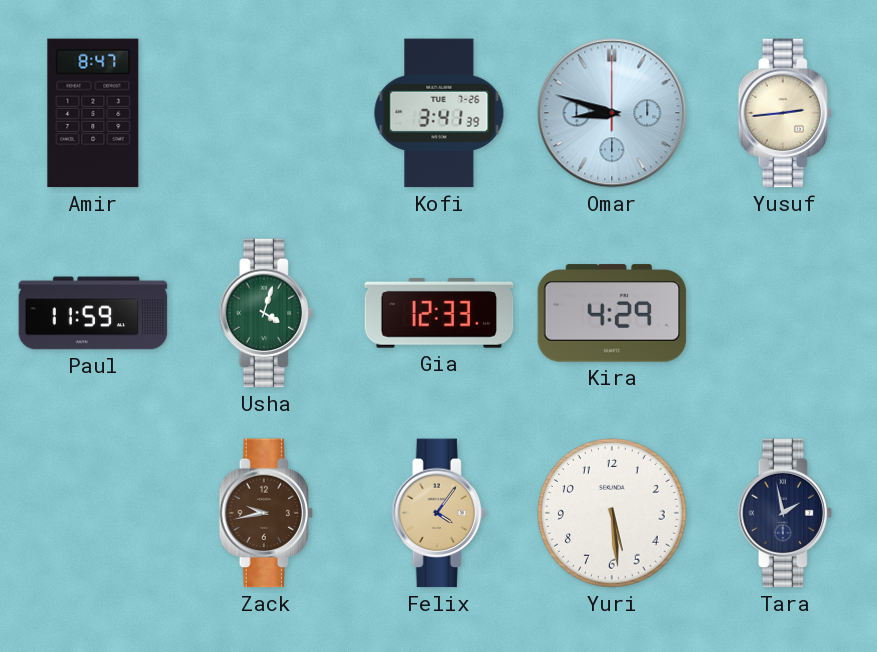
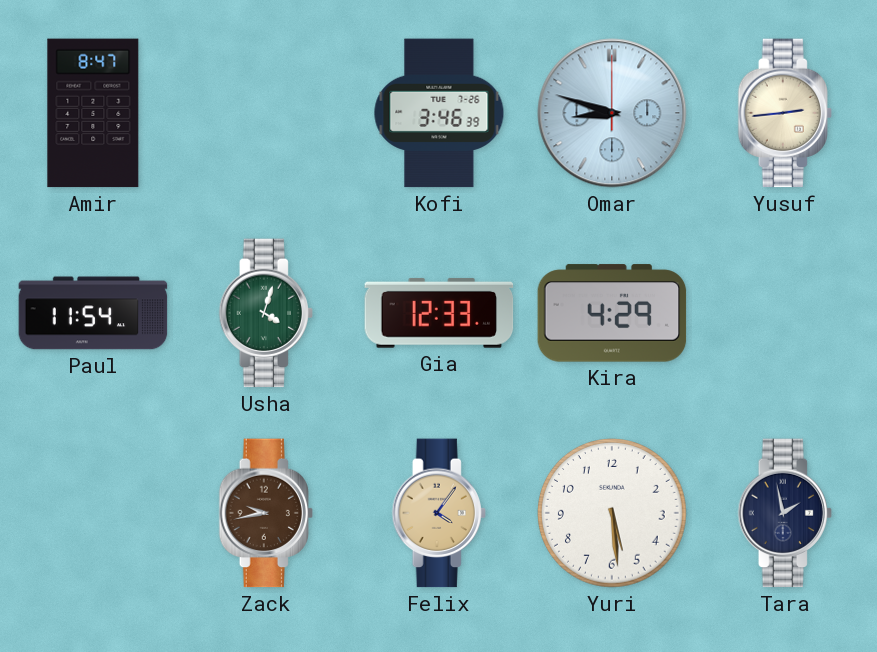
Kofi: 3:41 -> 3:46
Paul: 11:59 -> 11:54
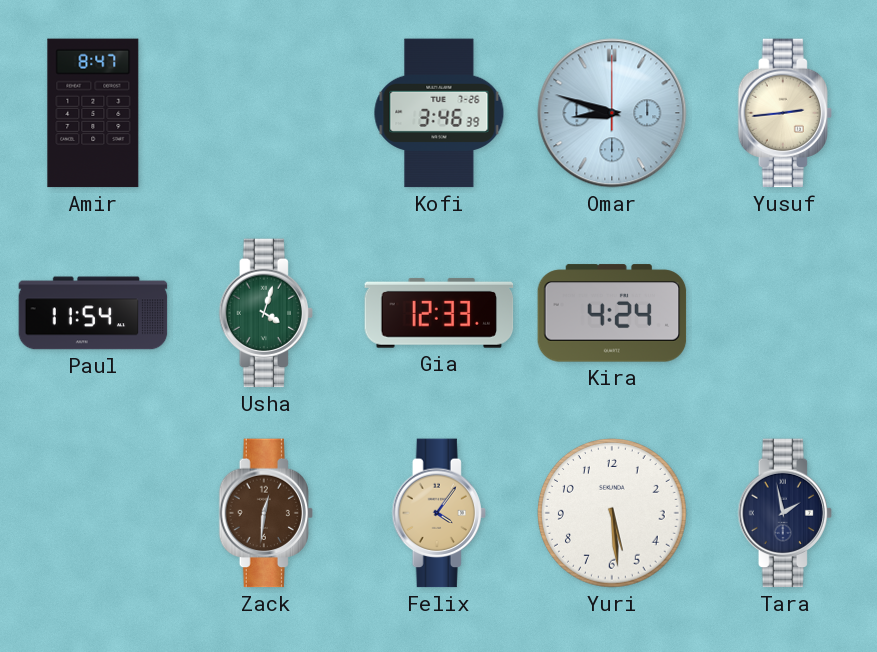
Kira: 4:29 -> 4:24
Zack: 9:43 -> 12:31
